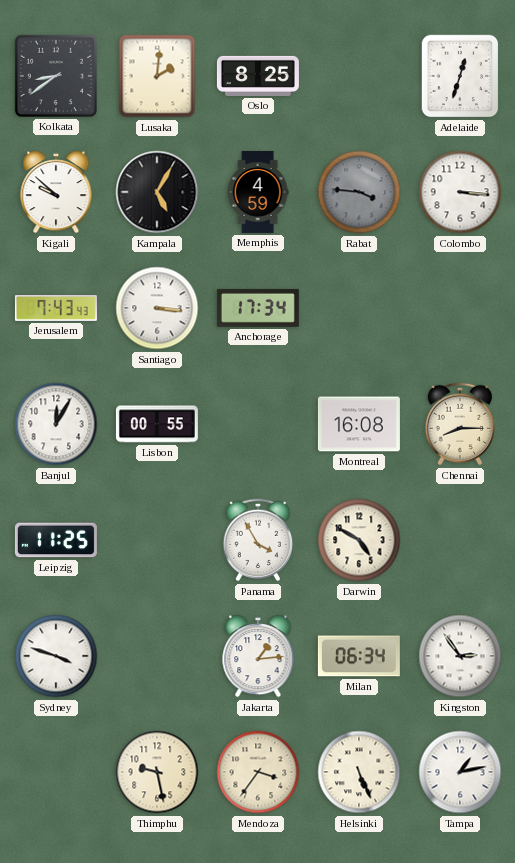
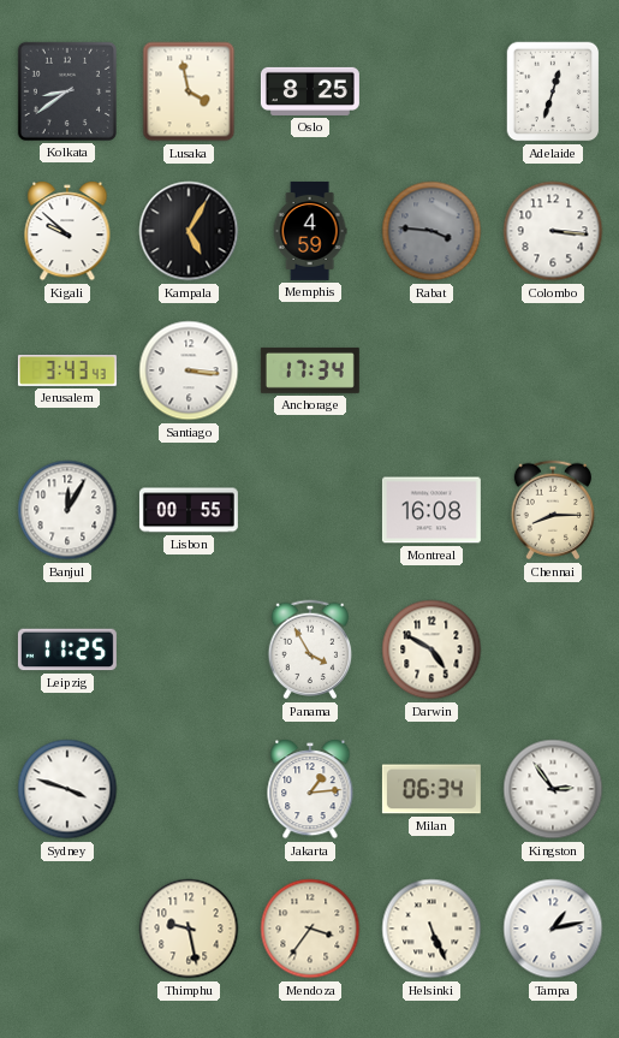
Lusaka: 2:01 -> 3:58
Jerusalem: 7:43 -> 3:43
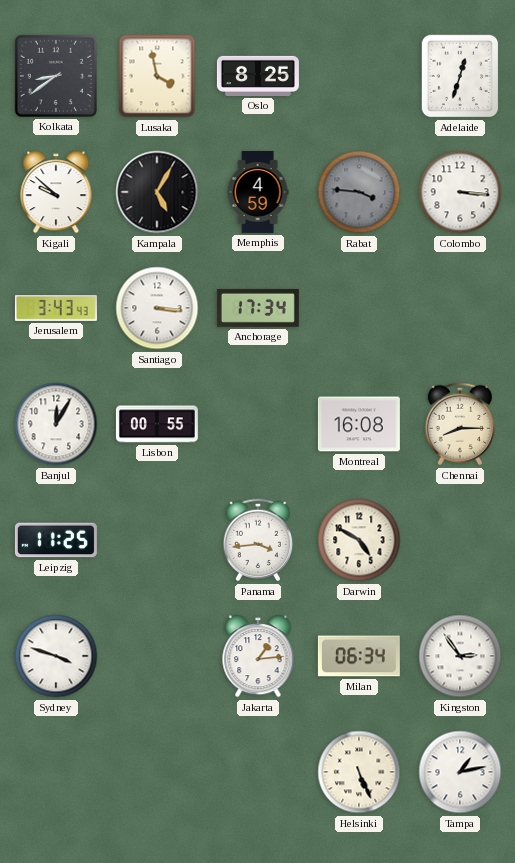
Panama: 3:55 -> 3:44
Thimphu: 9:28 -> none
Mendoza: 3:36 -> none
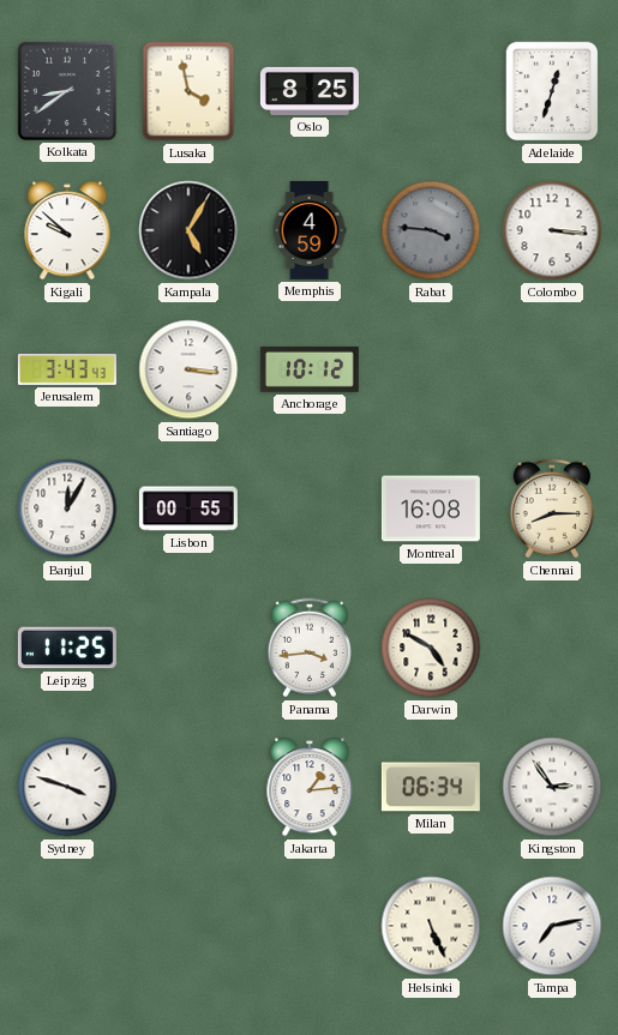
Anchorage: 17:34 -> 10:12
Tampa: 1:13 -> 7:13
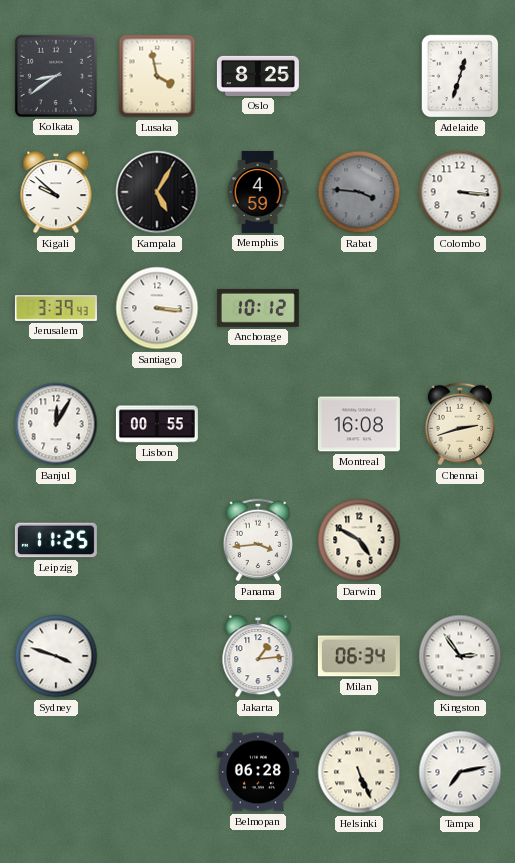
Jerusalem: 3:43 -> 3:39
Chennai: 8:15 -> 2:42
Belmopan: none -> 06:28
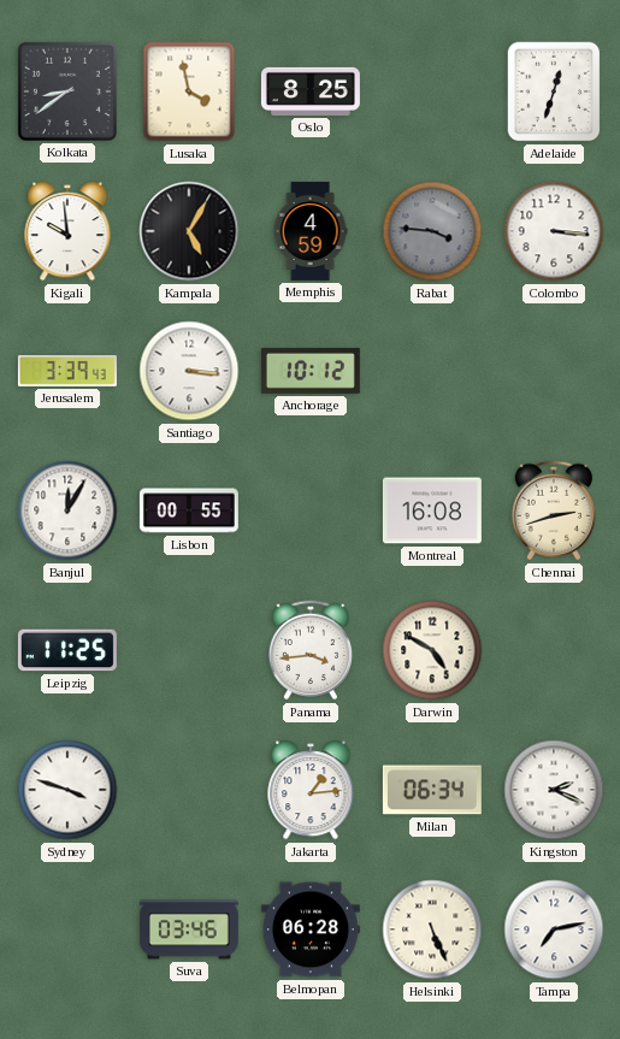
Kigali: 9:52 -> 9:59
Kingston: 2:54 -> 2:19
Suva: none -> 03:46
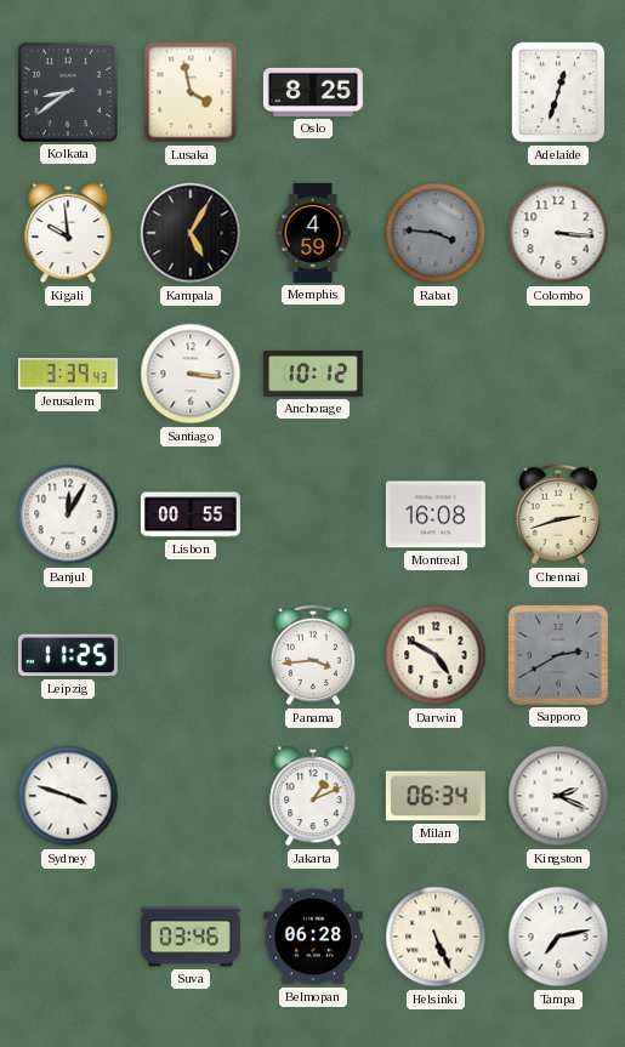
Sapporo: none -> 2:40
Jakarta: 1:14 -> 1:11
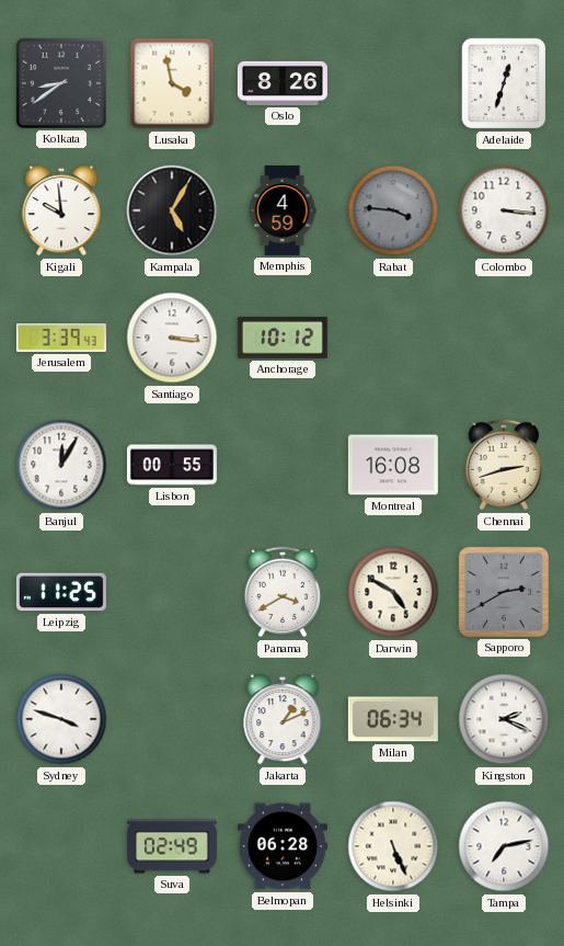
Oslo: 8:25 -> 8:26
Panama: 3:44 -> 3:40
Suva: 03:46 -> 02:49
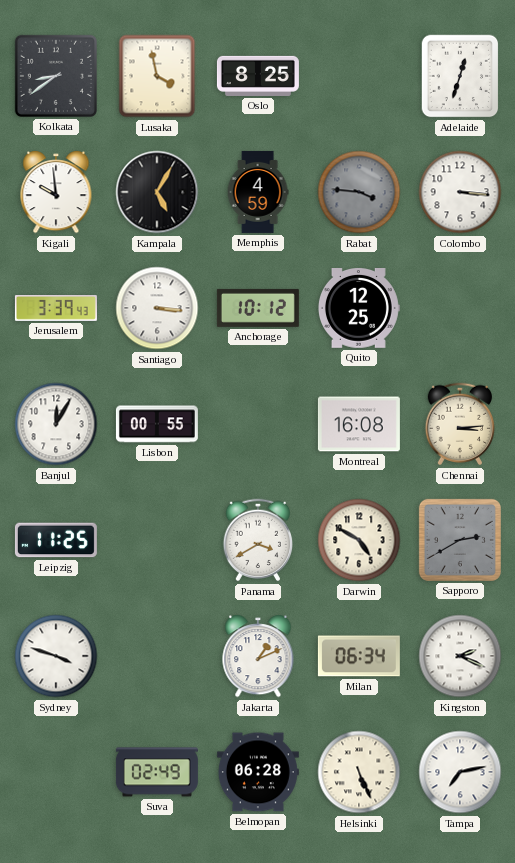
Oslo: 8:26 -> 8:25
Quito: none -> 12:25
Chennai: 2:42 -> 3:14
